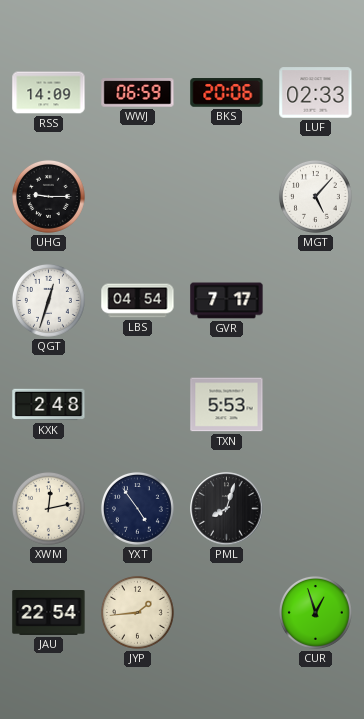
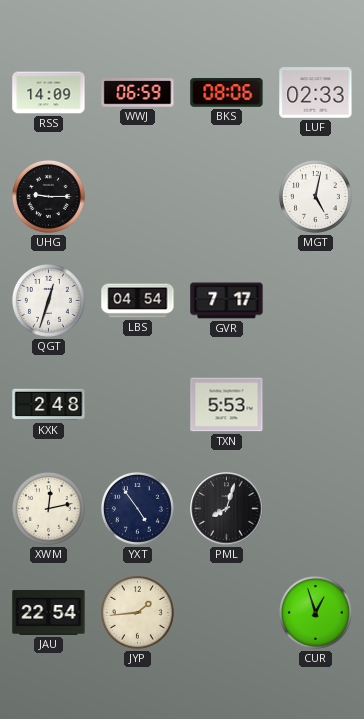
BKS: 20:06 -> 08:06
MGT: 5:07 -> 5:02
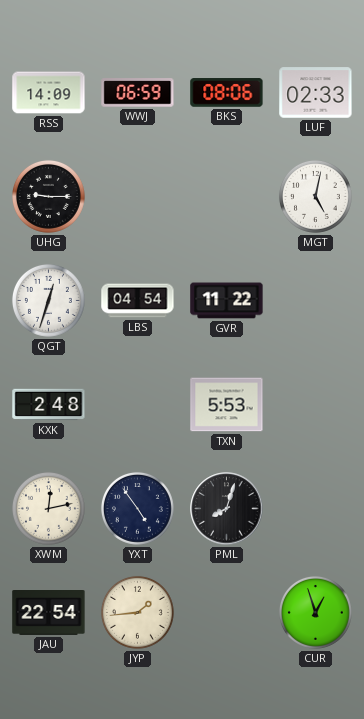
GVR: 7:17 -> 11:22
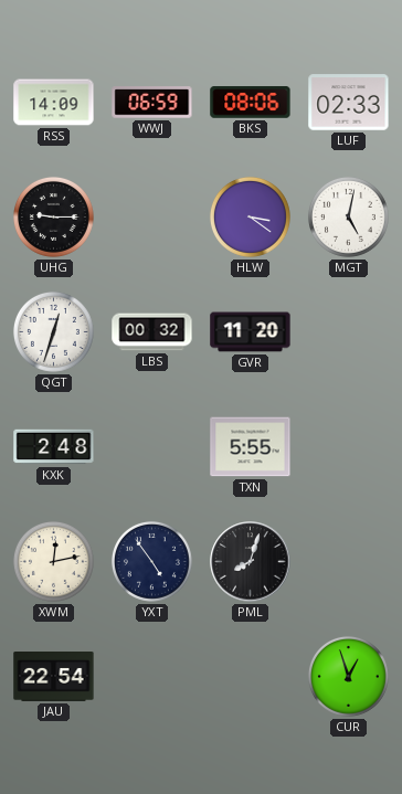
HLW: none -> 3:21
LBS: 04:54 -> 00:32
GVR: 11:22 -> 11:20
TXN: 5:53 -> 5:55
JYP: 1:44 -> none
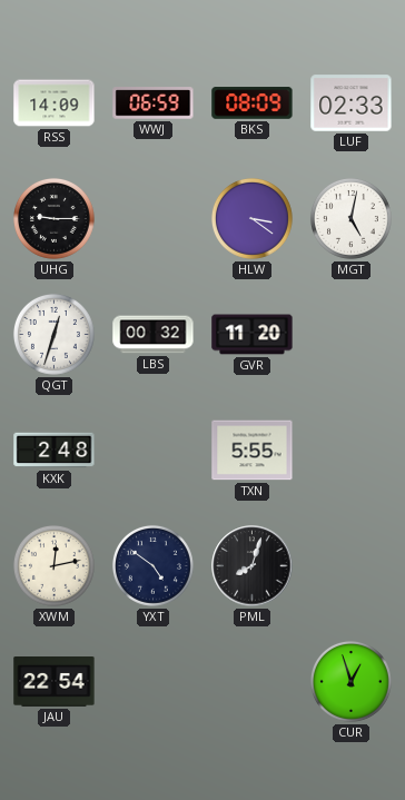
BKS: 08:06 -> 08:09
YXT: 4:54 -> 4:51
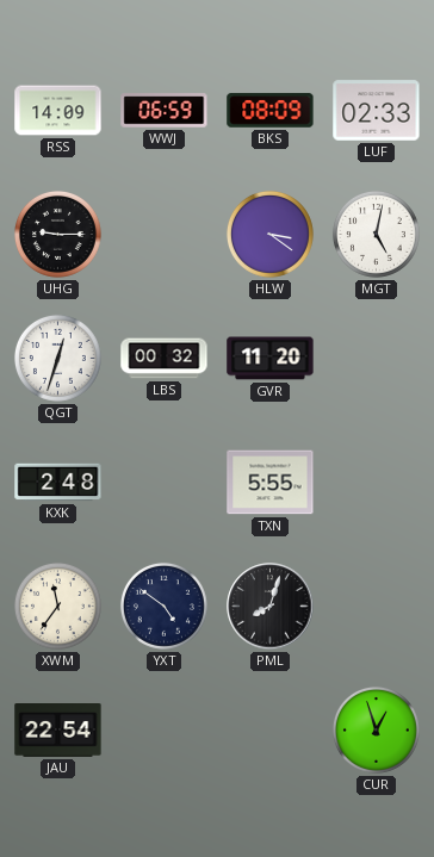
XWM: 12:13 -> 11:36
